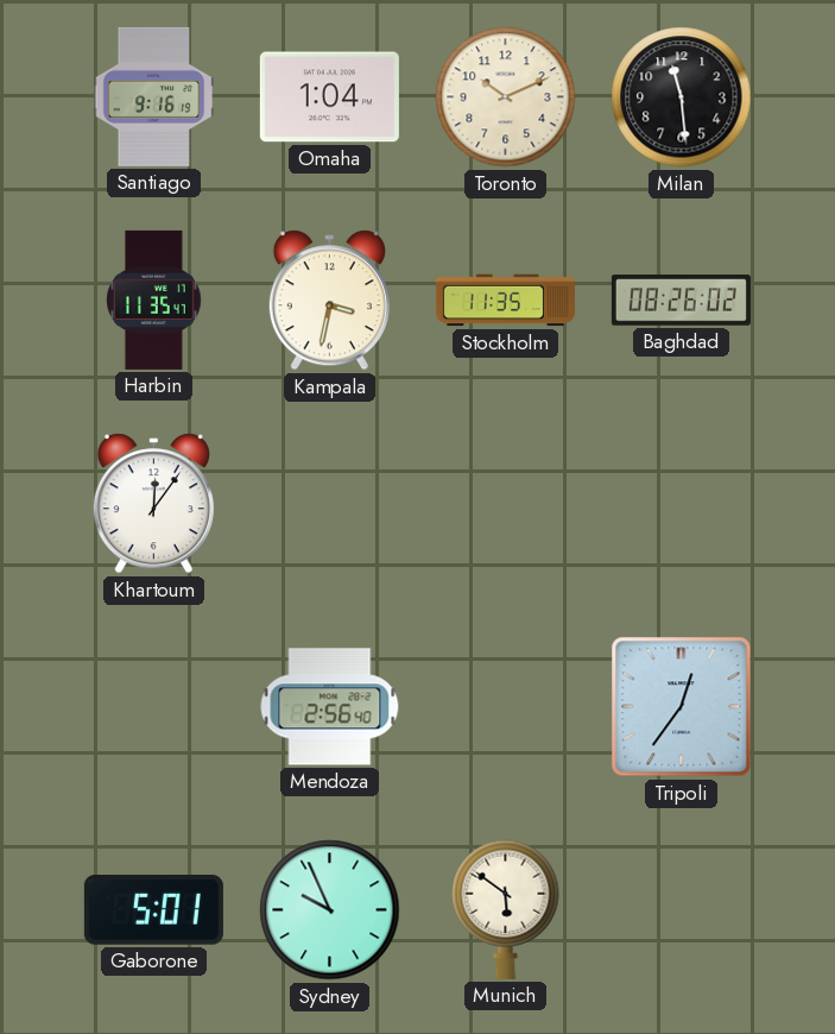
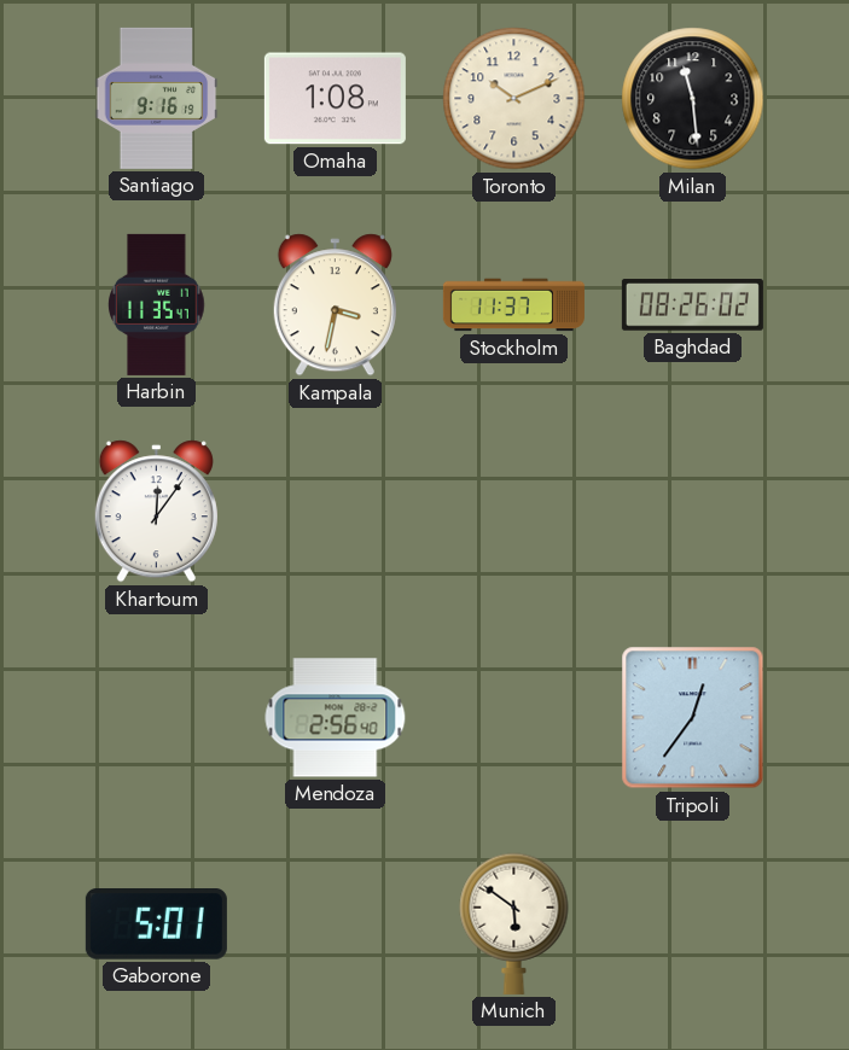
Omaha: 1:04 -> 1:08
Stockholm: 11:35 -> 11:37
Sydney: 9:56 -> none
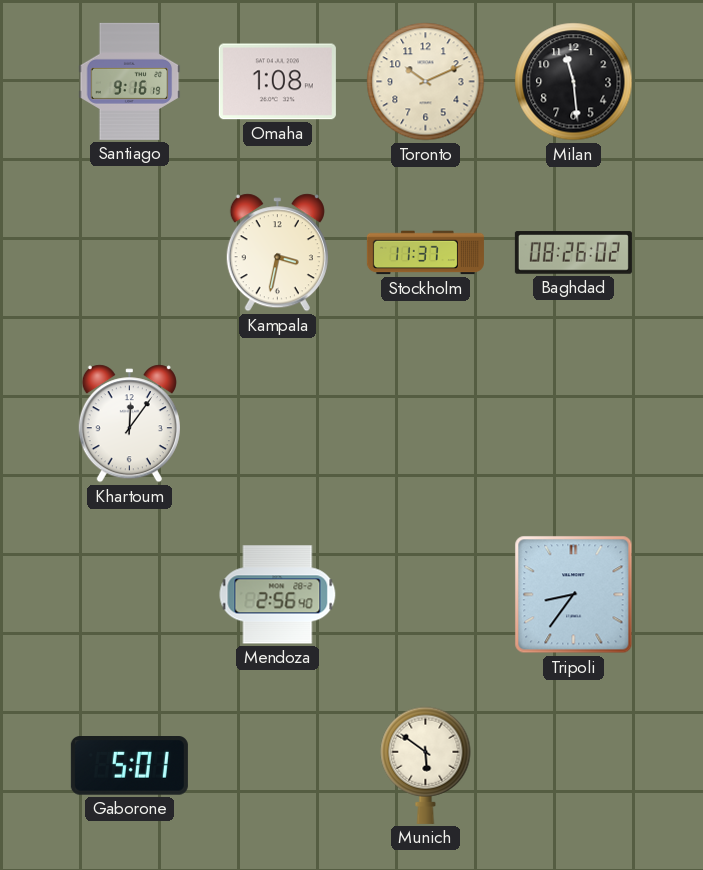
Harbin: 11:35 -> none
Tripoli: 12:36 -> 8:36
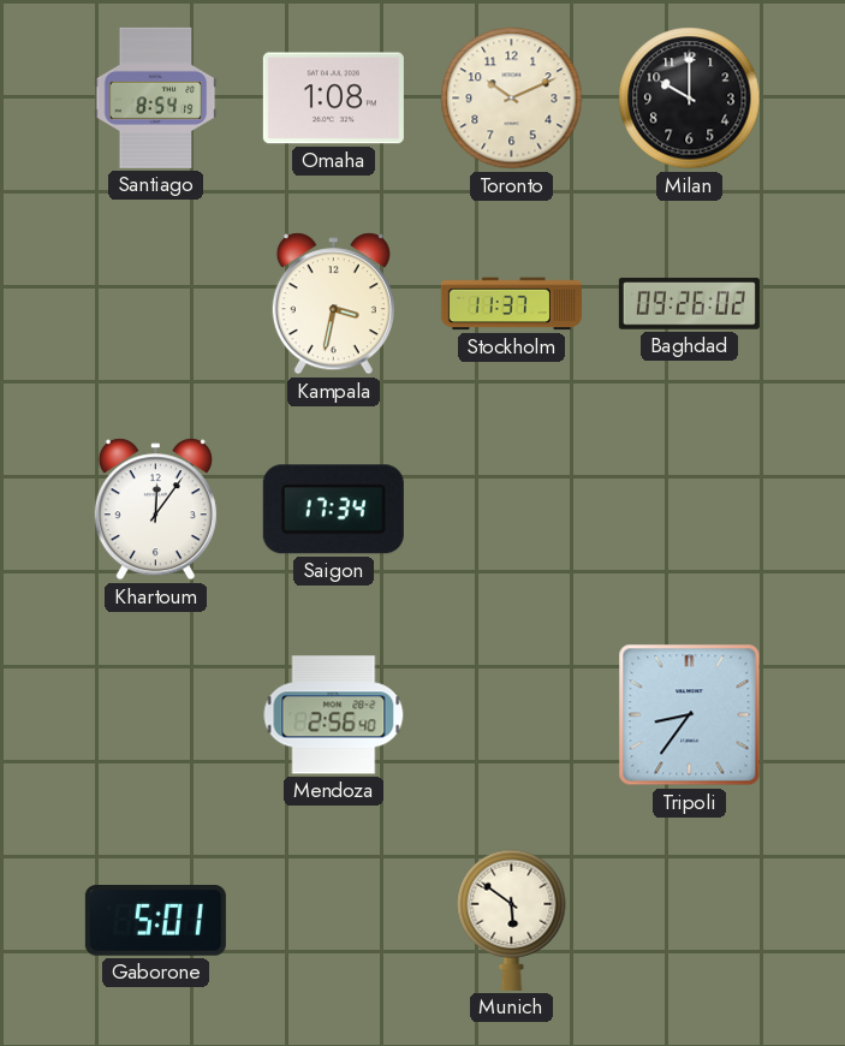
Santiago: 9:16 -> 8:54
Milan: 11:29 -> 10:00
Baghdad: 08:26 -> 09:26
Saigon: none -> 17:34
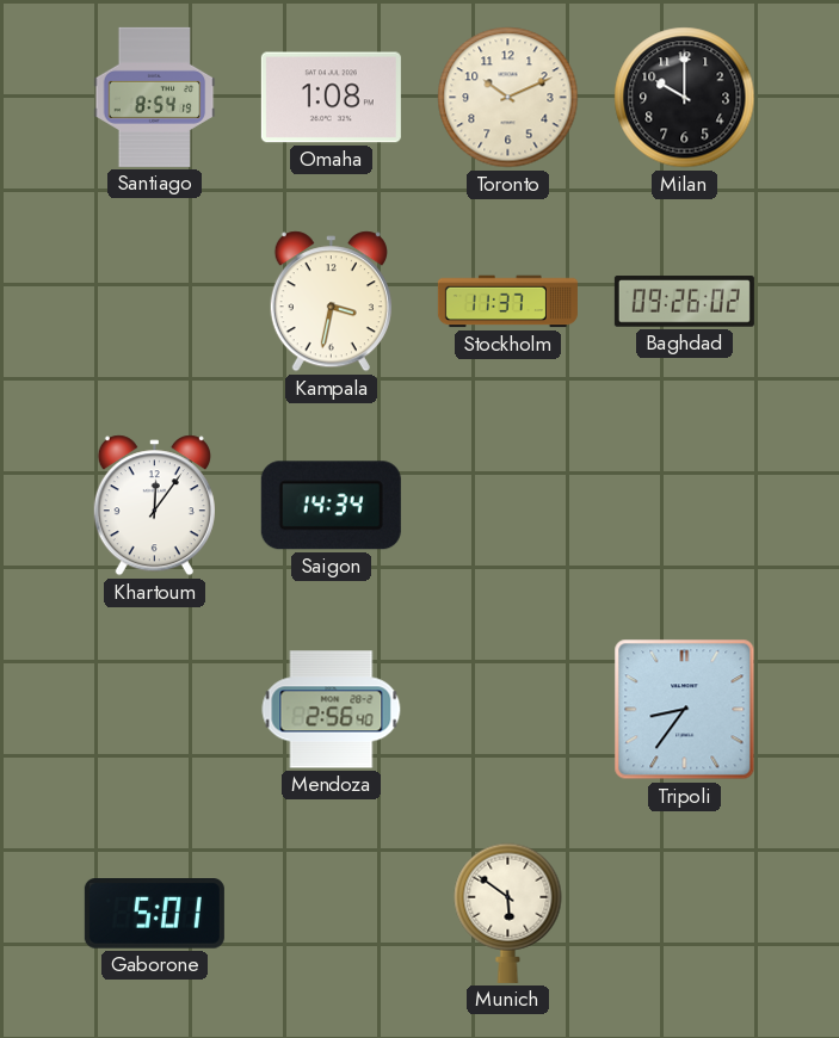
Saigon: 17:34 -> 14:34
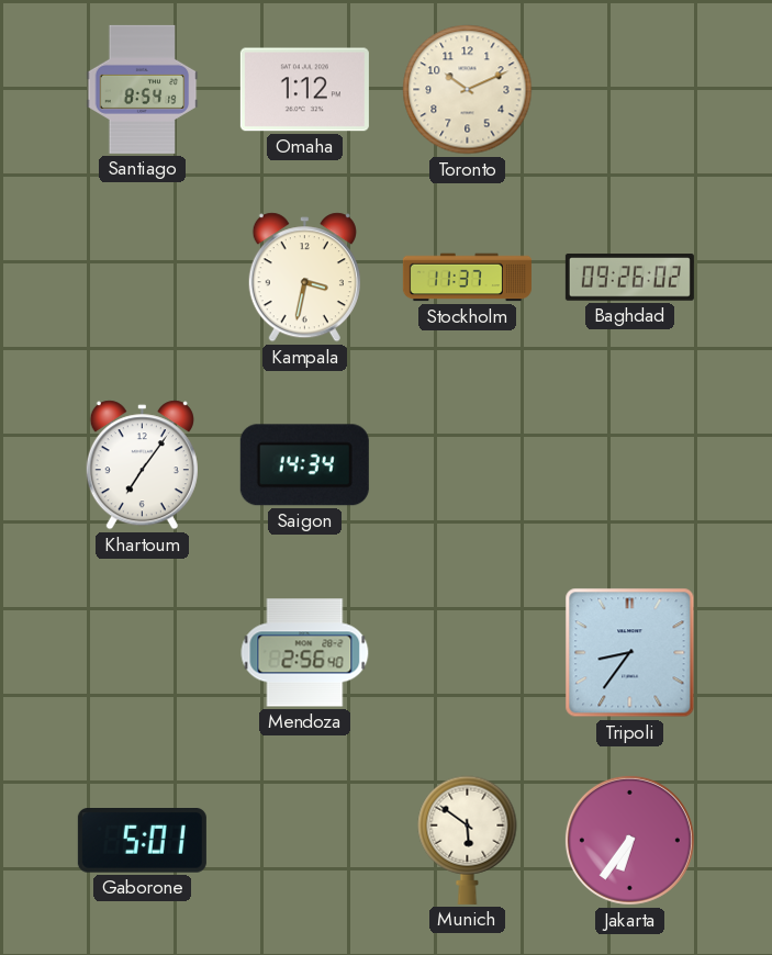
Omaha: 1:08 -> 1:12
Milan: 10:00 -> none
Khartoum: 12:06 -> 7:06
Jakarta: none -> 6:36
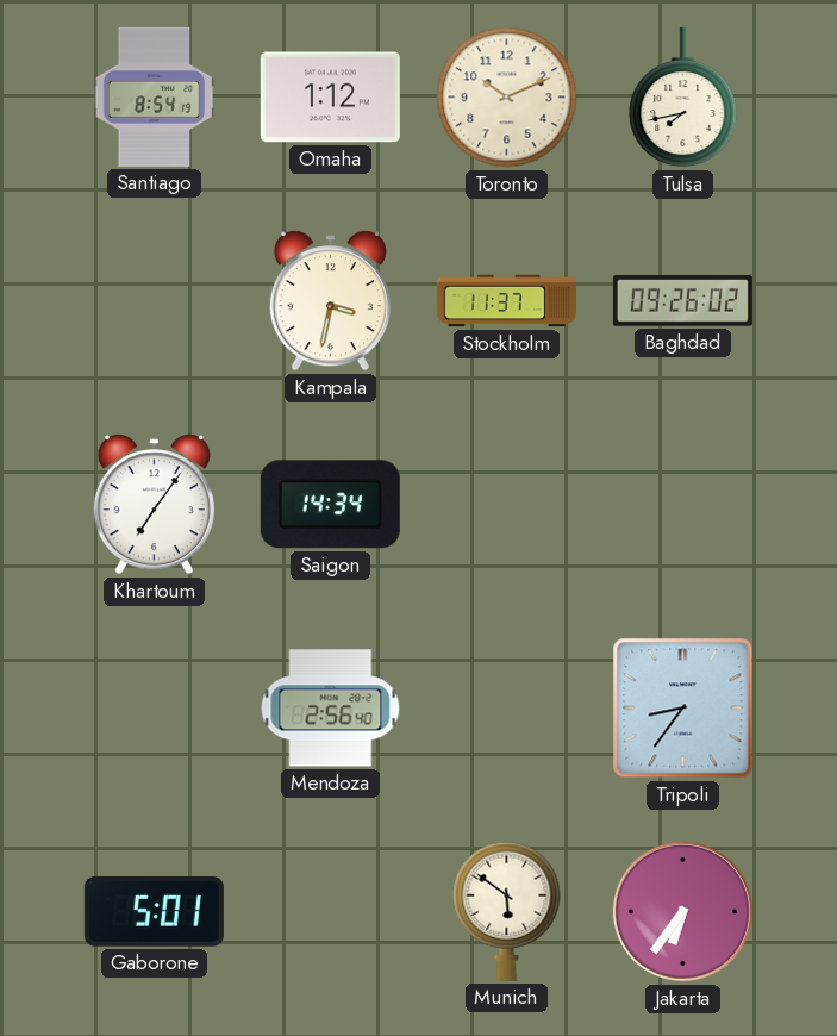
Tulsa: none -> 7:43
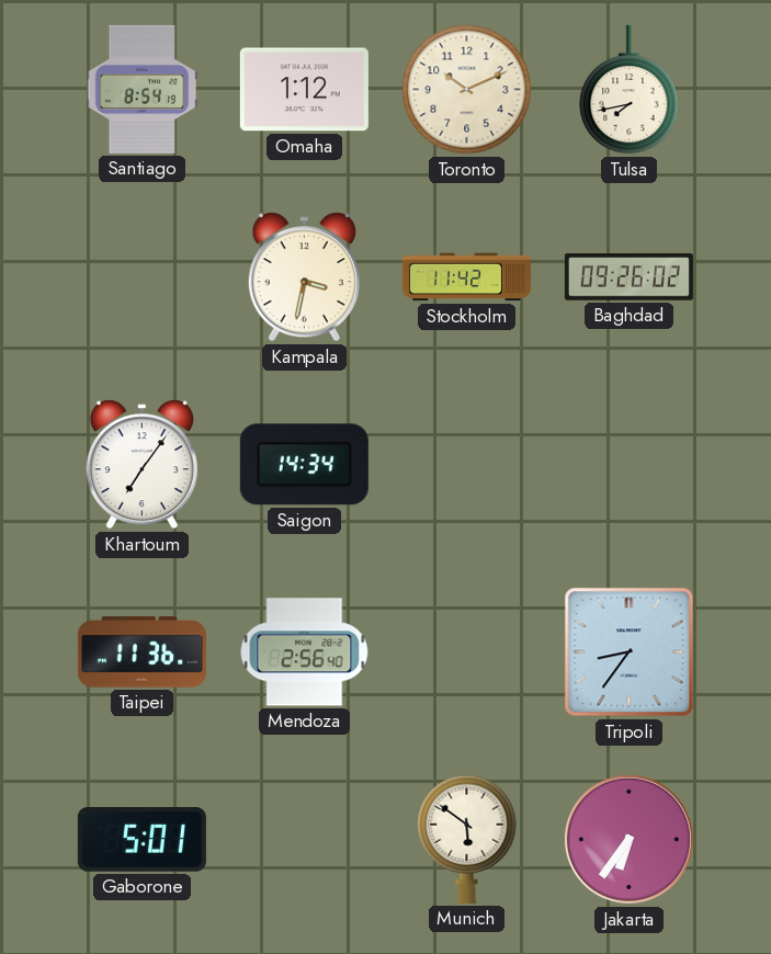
Stockholm: 11:37 -> 11:42
Taipei: none -> 11:36
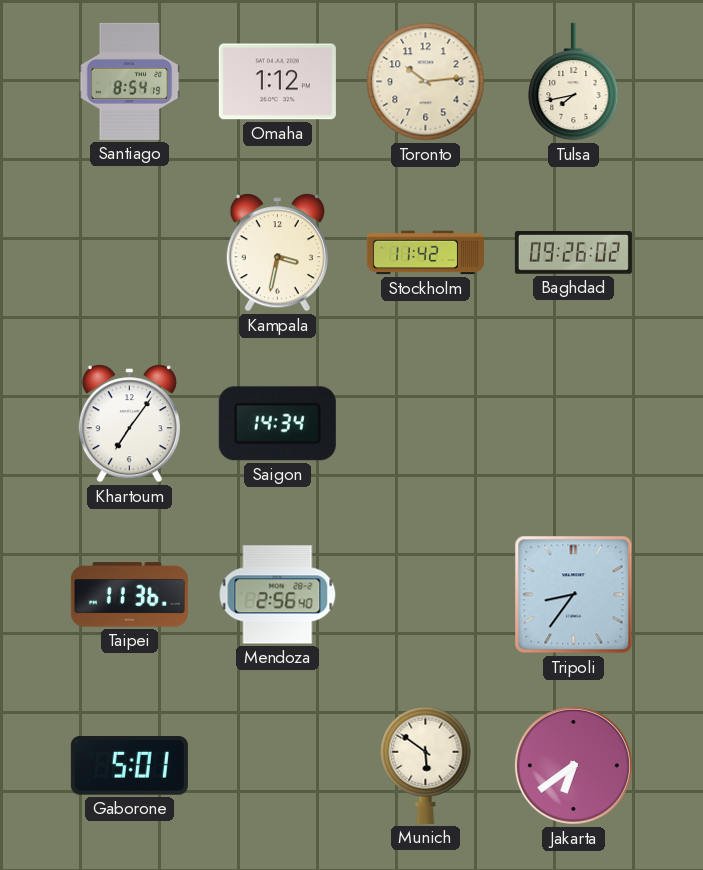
Toronto: 10:11 -> 10:14
Jakarta: 6:36 -> 6:39
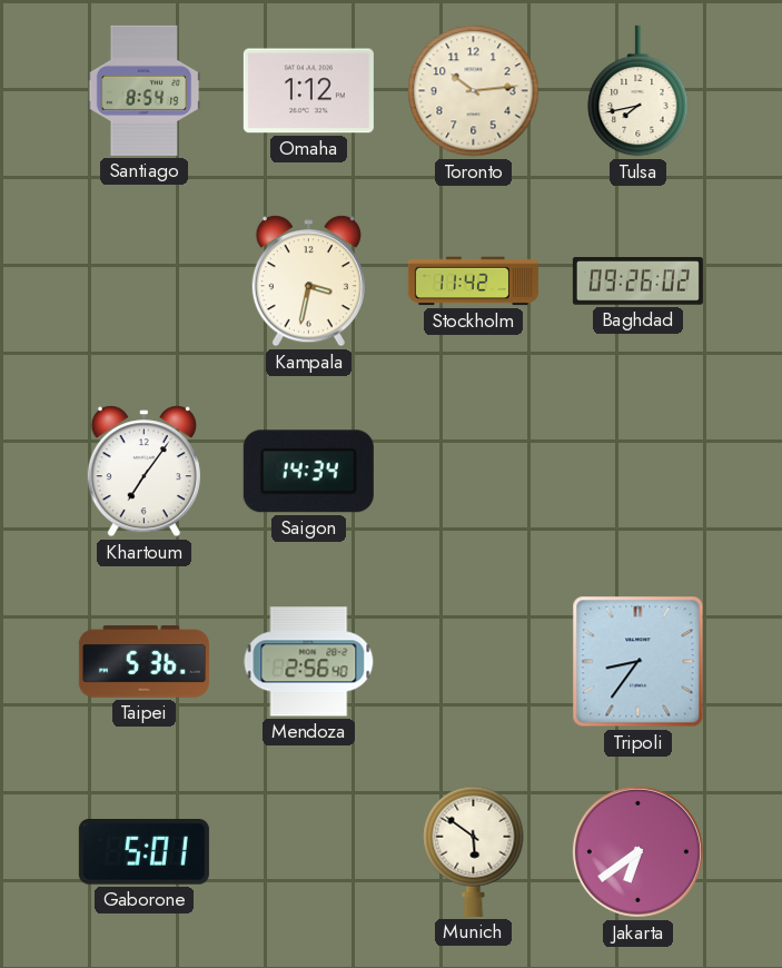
Taipei: 11:36 -> 5:36
